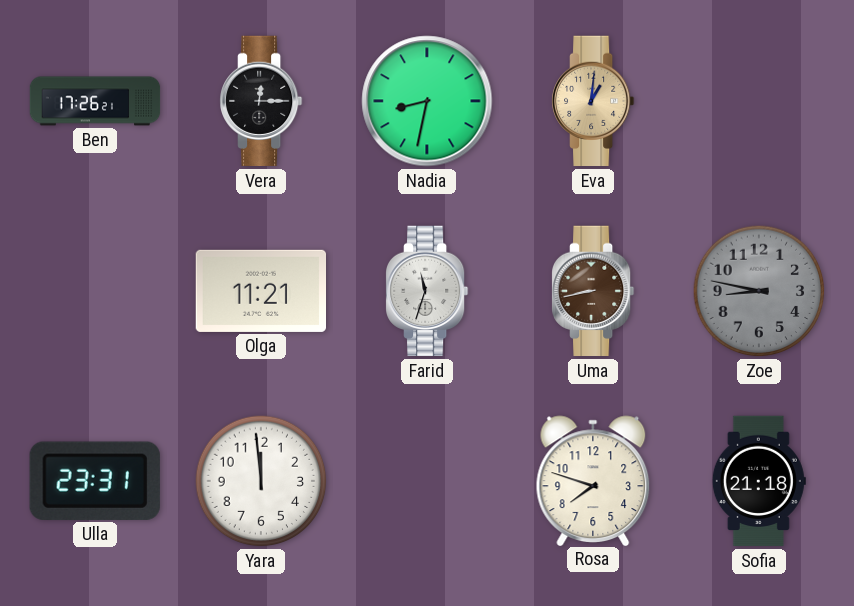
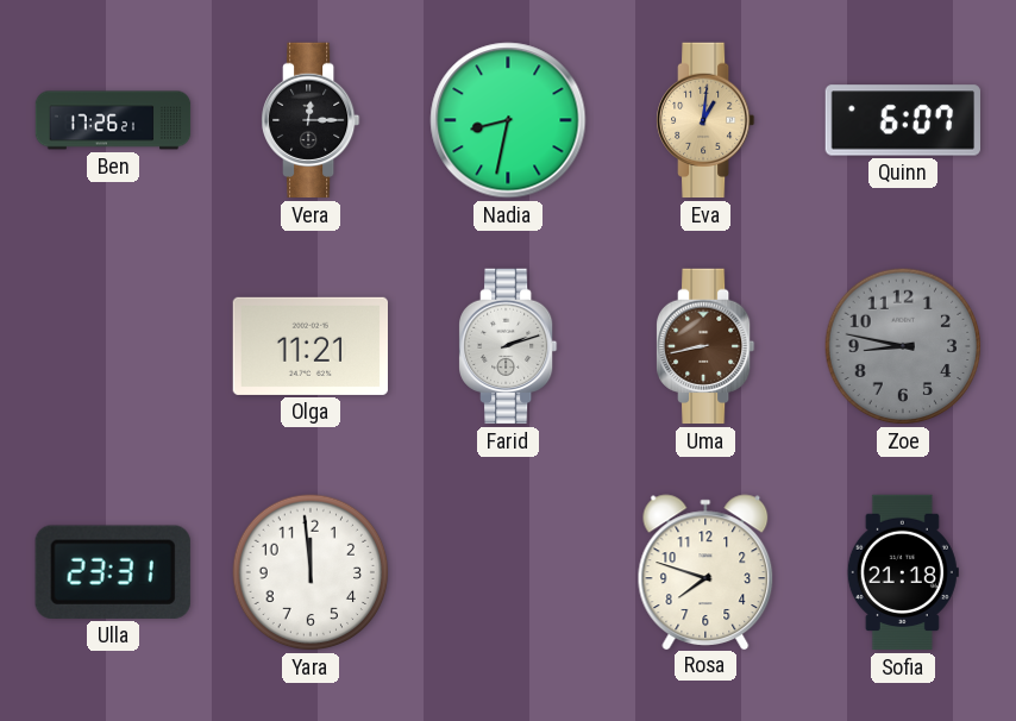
Quinn: none -> 6:07
Farid: 11:33 -> 2:12
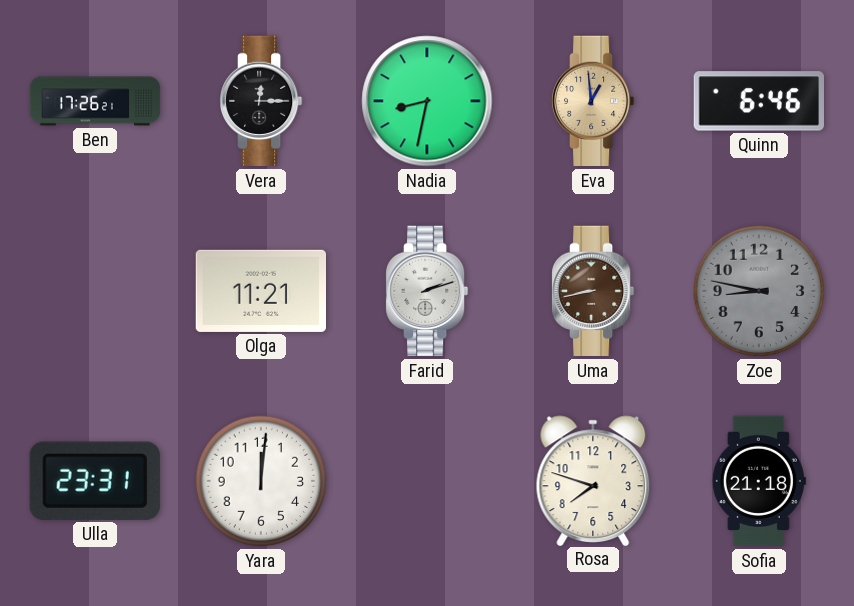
Eva: 1:01 -> 12:59
Quinn: 6:07 -> 6:46
Yara: 11:59 -> 12:01
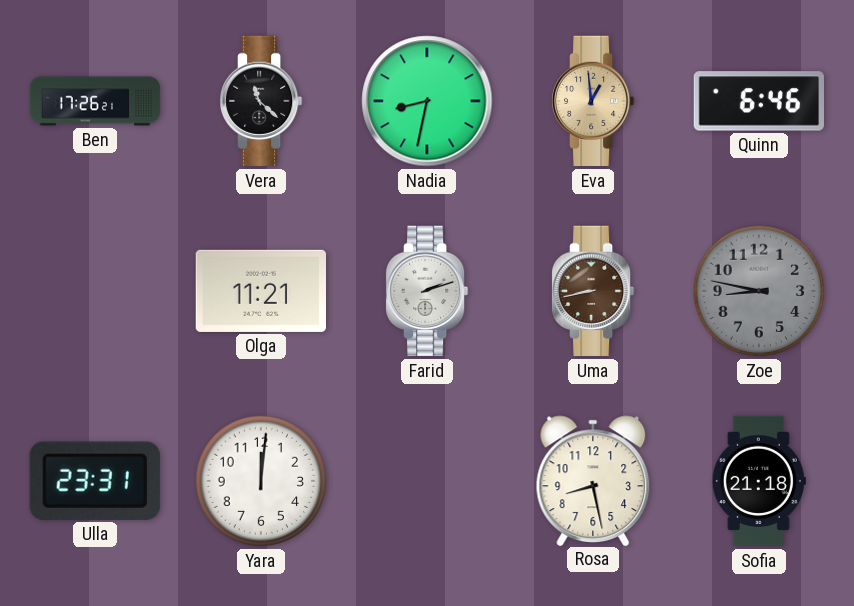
Vera: 12:15 -> 11:22
Rosa: 7:48 -> 8:28
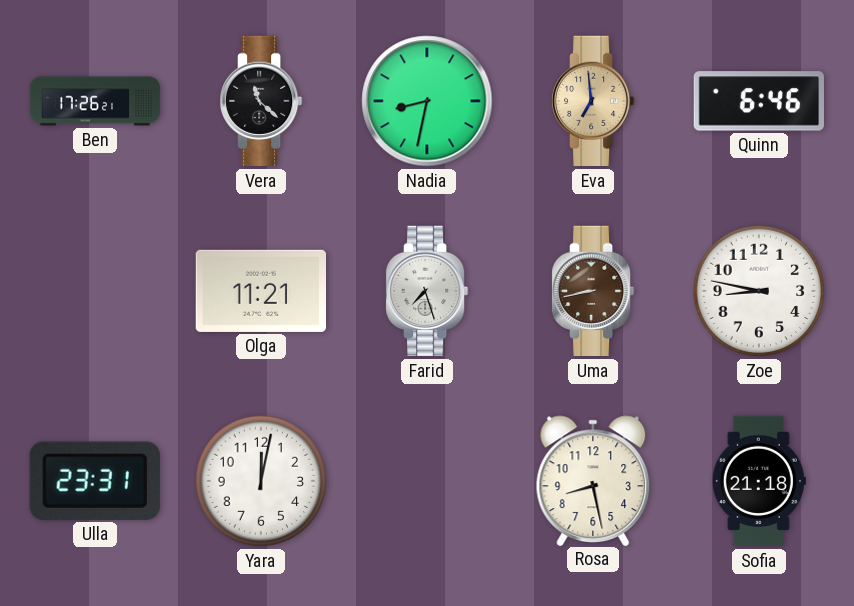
Eva: 12:59 -> 6:59
Farid: 2:12 -> 7:27
Zoe dial: grey -> white
Yara: 12:01 -> 12:02
